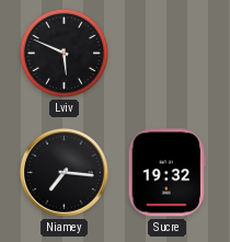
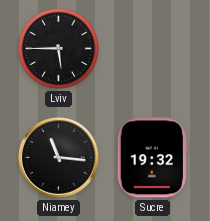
Lviv: 5:49 -> 5:45
Niamey: 7:16 -> 11:16
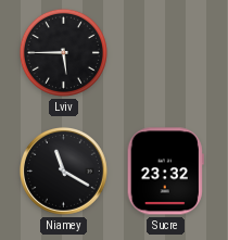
Niamey: 11:16 -> 11:20
Sucre: 19:32 -> 23:32
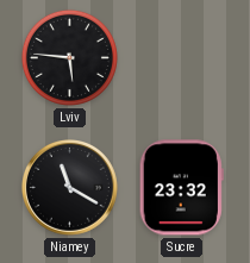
Lviv: 5:45 -> 5:46
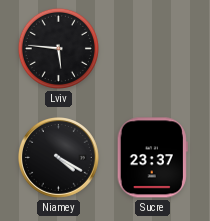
Niamey: 11:20 -> 4:20
Sucre: 23:32 -> 23:37
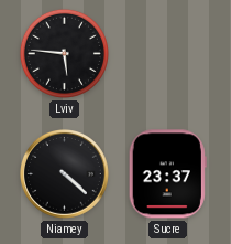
Niamey: 4:20 -> 4:22
